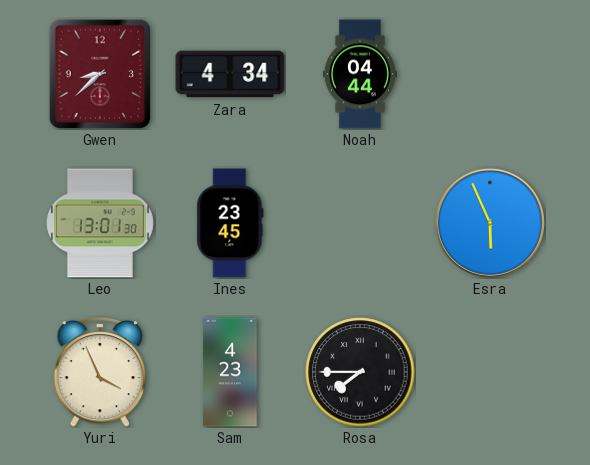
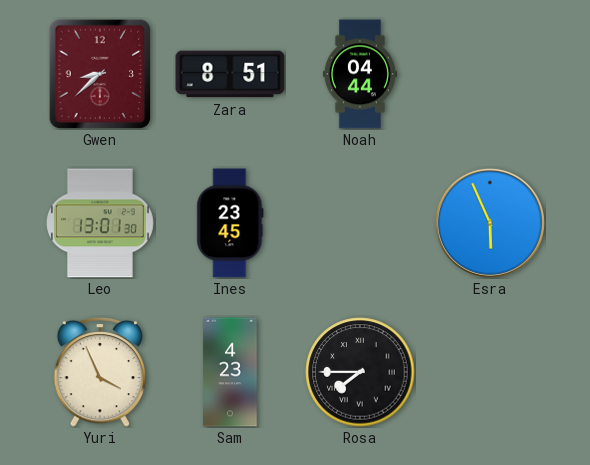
Zara: 4:34 -> 8:51
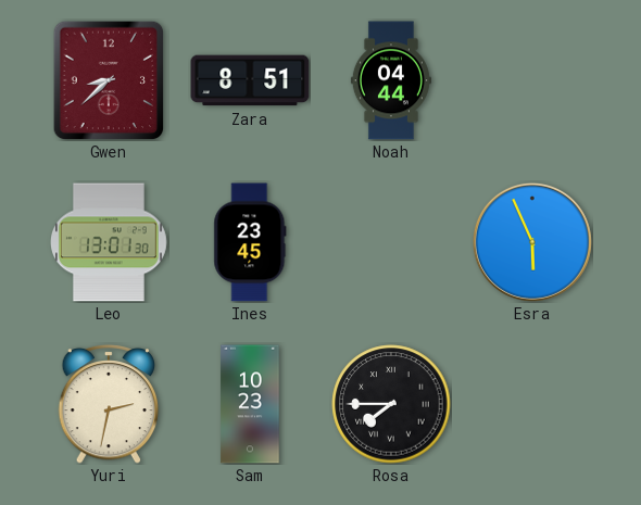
Yuri: 3:56 -> 2:32
Sam: 4:23 -> 10:23
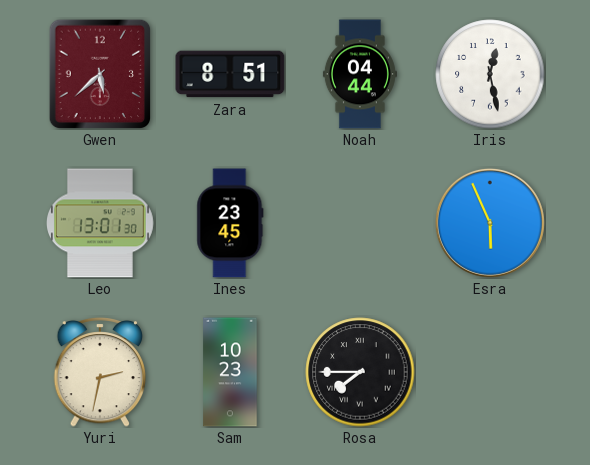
Gwen: 8:38 -> 5:38
Iris: none -> 12:28
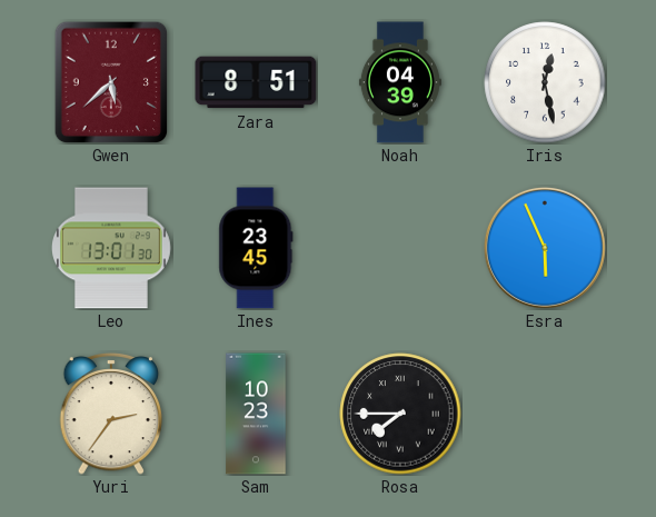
Noah: 04:44 -> 04:39
Yuri: 2:32 -> 2:36
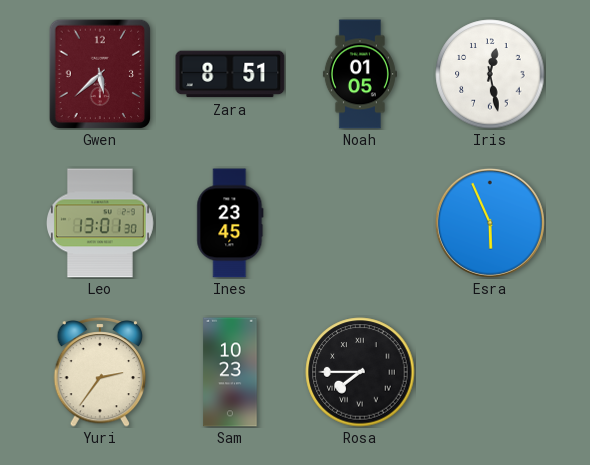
Noah: 04:39 -> 01:05
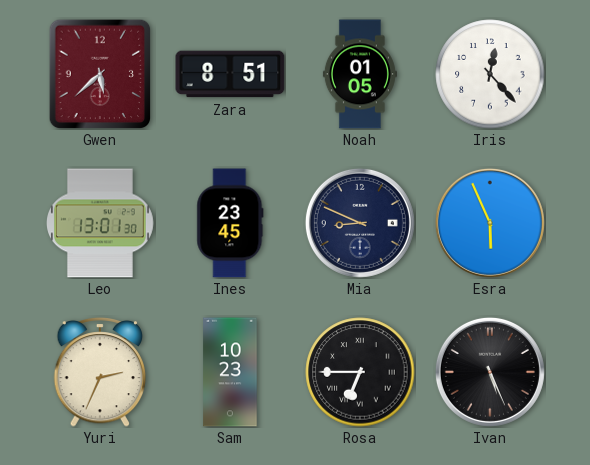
Iris: 12:28 -> 12:23
Mia: none -> 8:49
Yuri: 2:36 -> 2:34
Rosa: 7:45 -> 6:45
Ivan: none -> 5:26
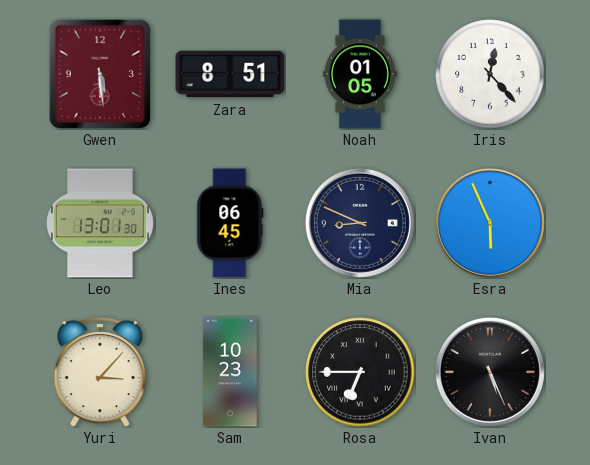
Gwen: 5:38 -> 5:29
Ines: 23:45 -> 06:45
Yuri: 2:34 -> 3:07
